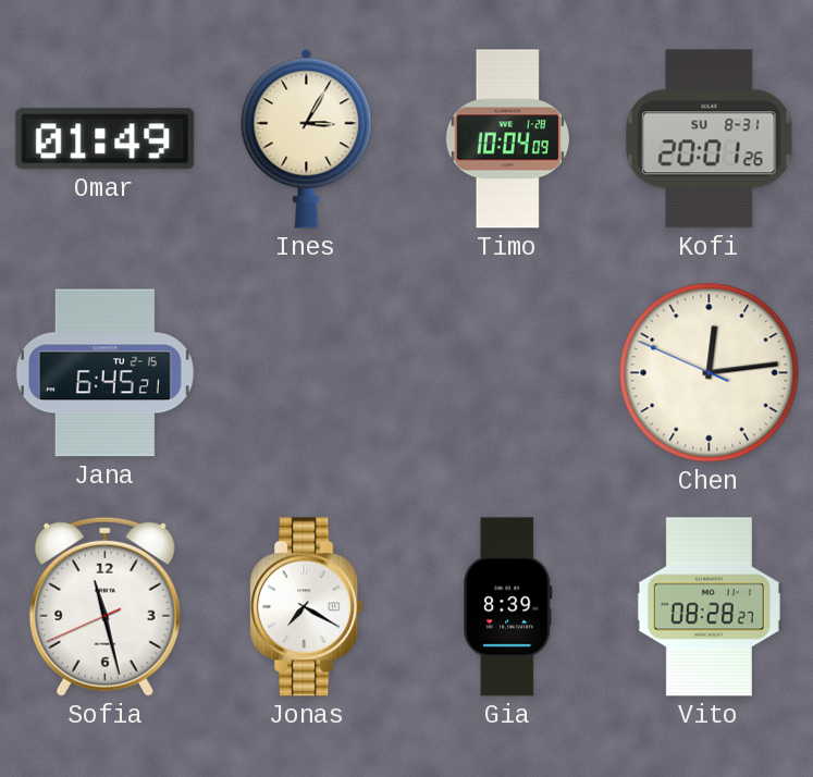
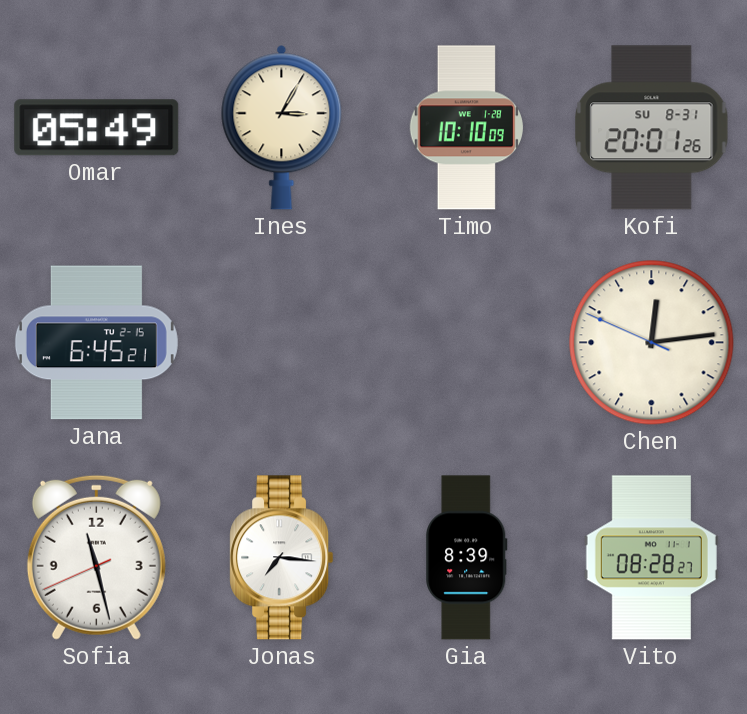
Omar: 01:49 -> 05:49
Timo: 10:04 -> 10:10
Jonas: 7:20 -> 7:16
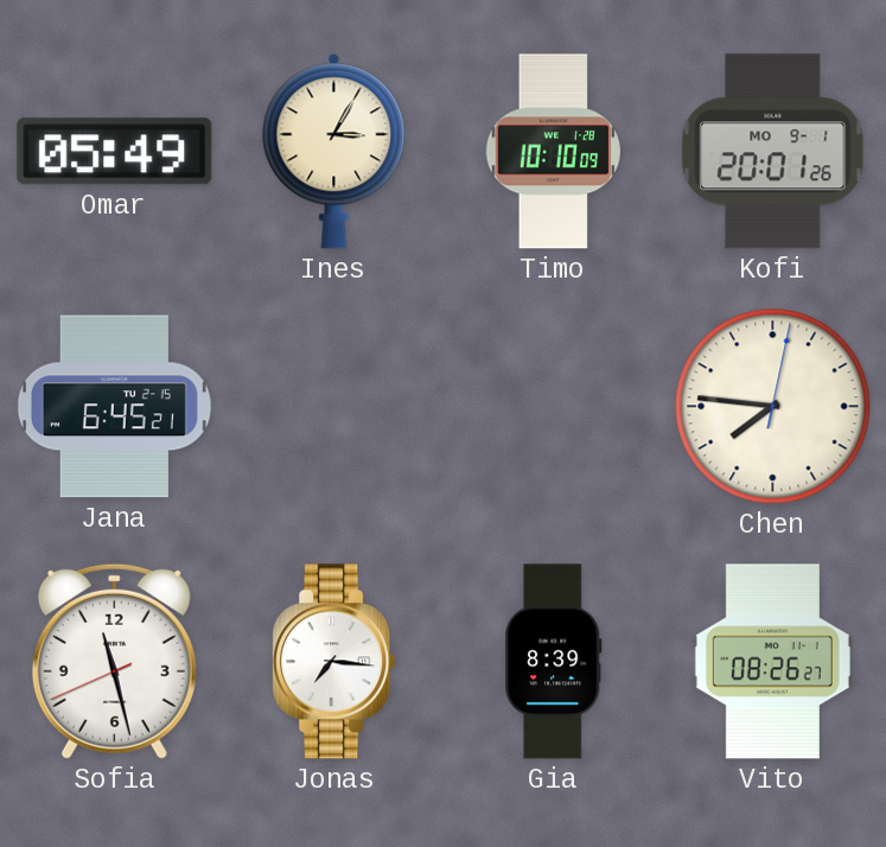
Kofi date: SU 8-31 -> MO 9-1
Chen: 12:13 -> 7:46
Vito: 08:28 -> 08:26
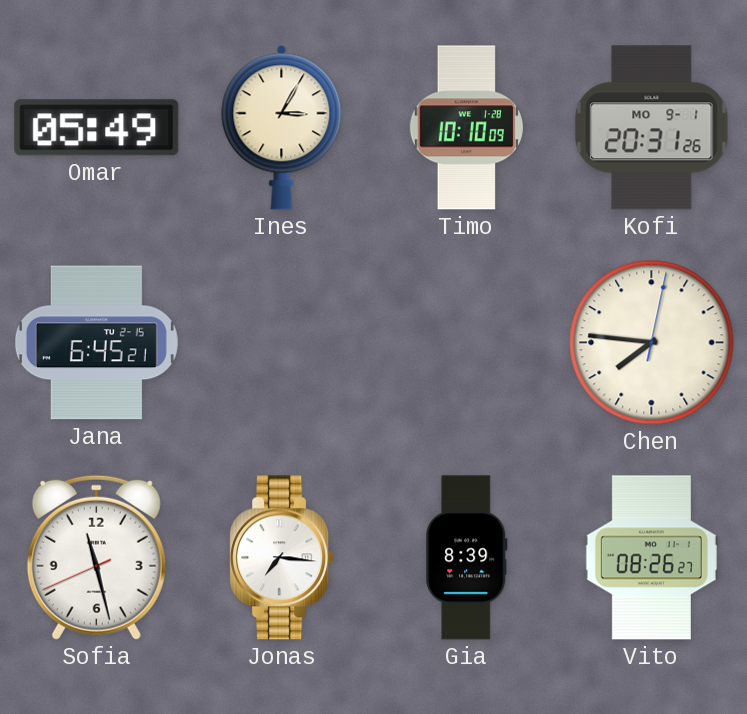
Kofi: 20:01 -> 20:31
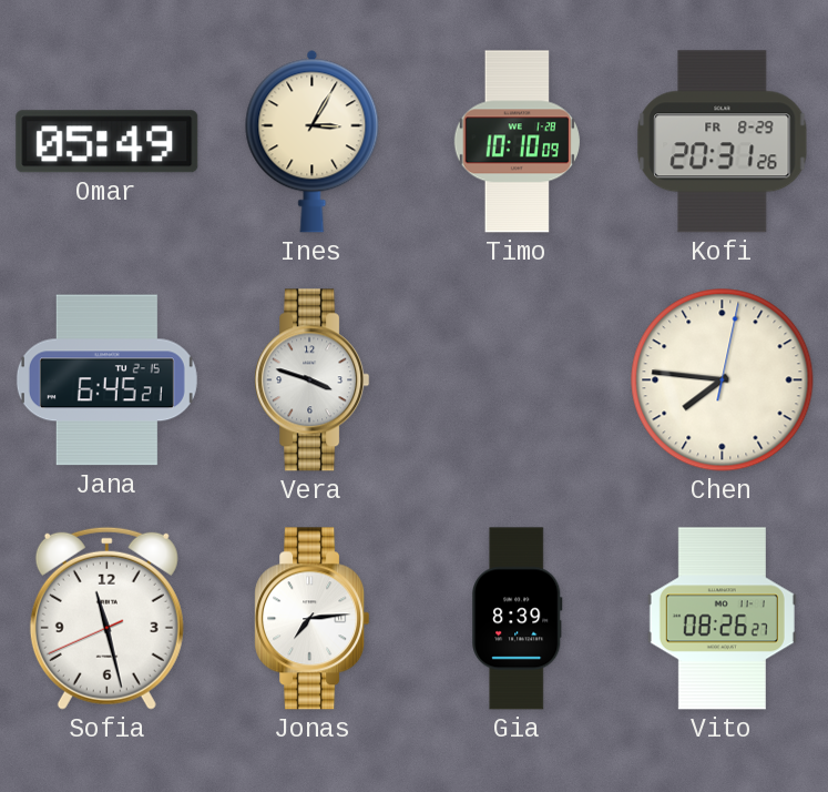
Kofi date: MO 9-1 -> FR 8-29
Vera: none -> 3:48
Jonas: 7:16 -> 7:14
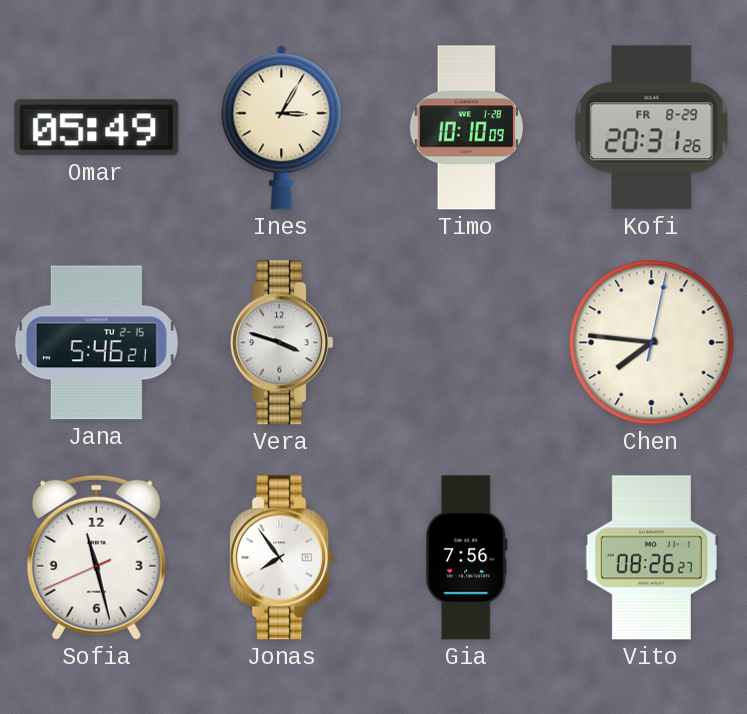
Jana: 6:45 -> 5:46
Jonas: 7:14 -> 7:54
Gia: 8:39 -> 7:56
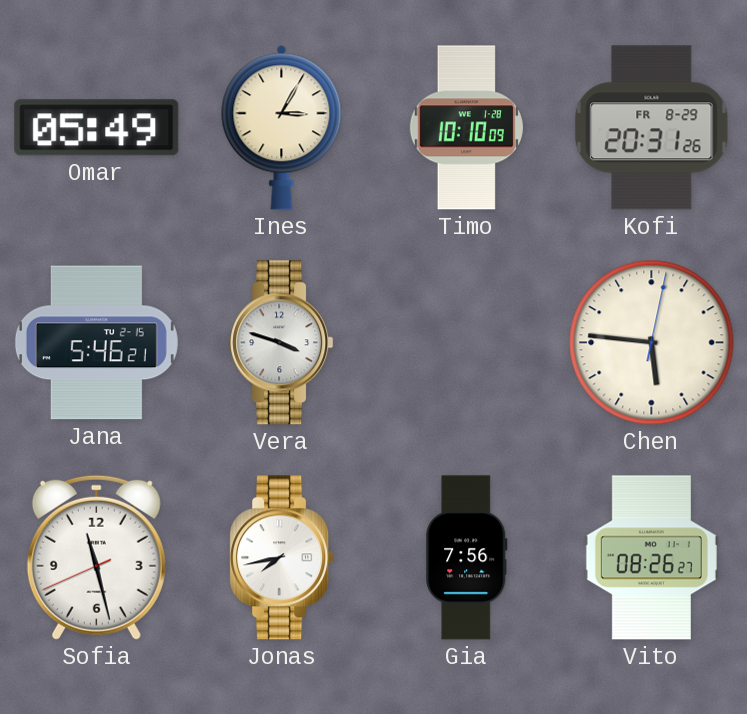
Chen: 7:46 -> 5:46
Jonas: 7:54 -> 7:43
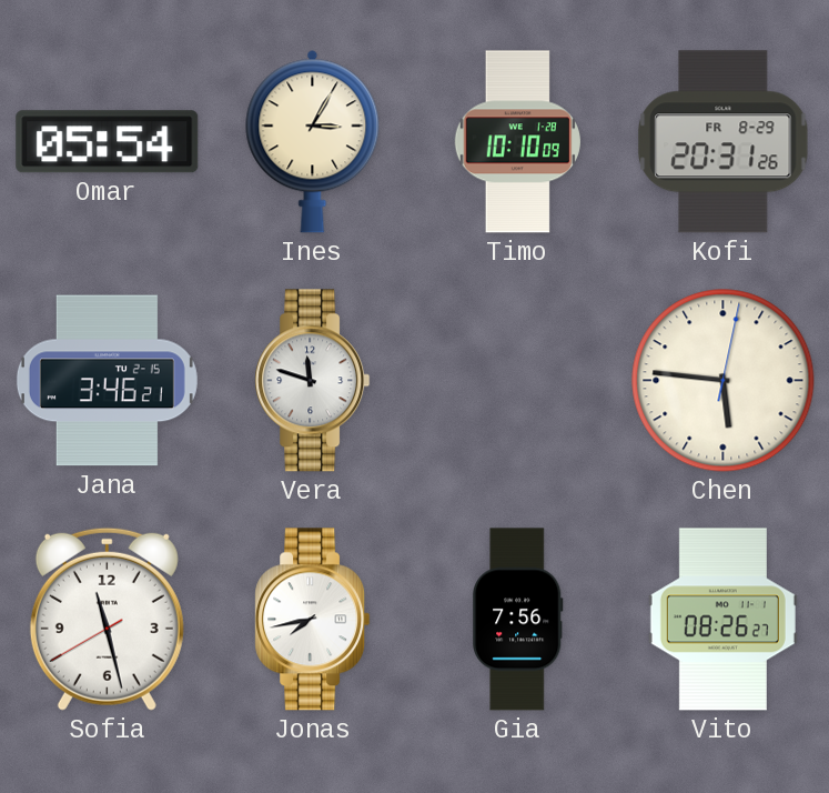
Omar: 05:49 -> 05:54
Jana: 5:46 -> 3:46
Vera: 3:48 -> 11:48
Sofia: 11:27:41 -> 11:27:40
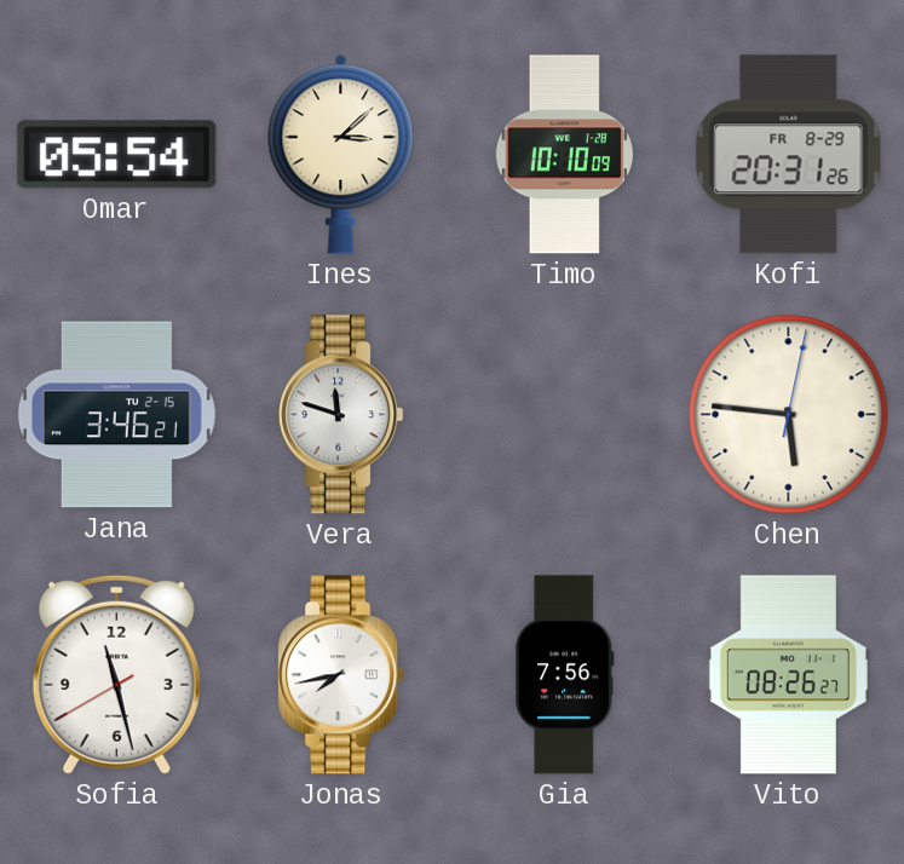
Ines: 3:05 -> 3:08
